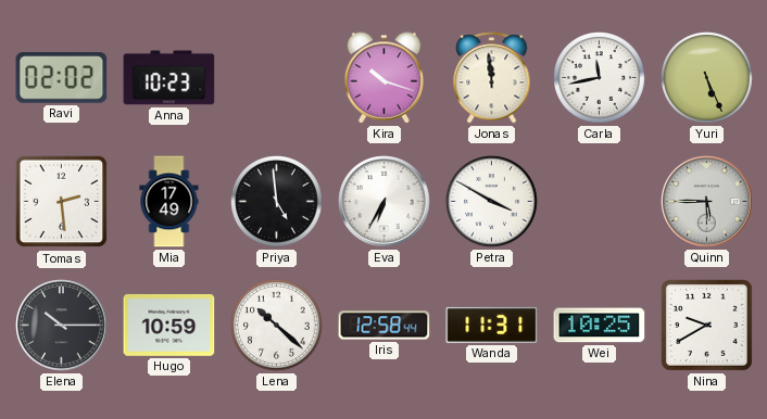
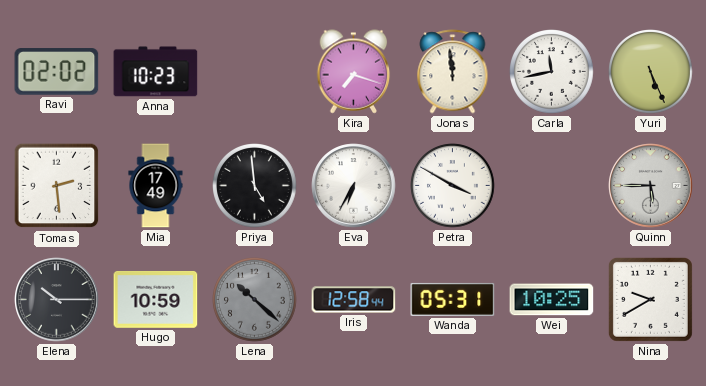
Kira: 10:18 -> 7:18
Lena dial: white -> grey
Wanda: 11:31 -> 05:31
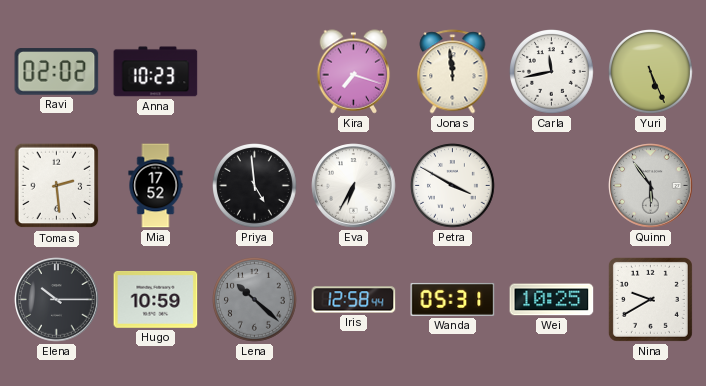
Mia: 17:49 -> 17:52
Quinn: 5:45 -> 5:54
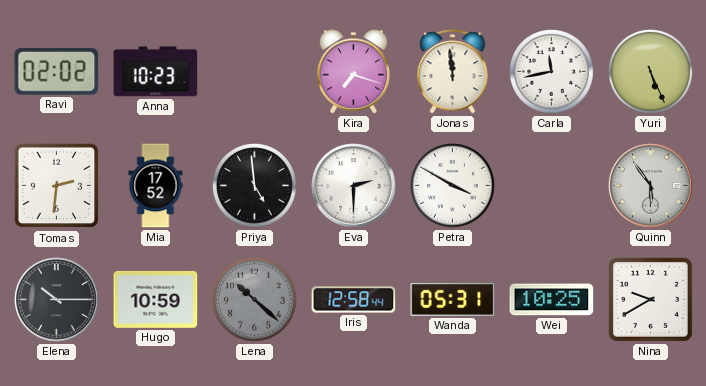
Tomas: 2:29 -> 2:31
Eva: 6:35 -> 2:30
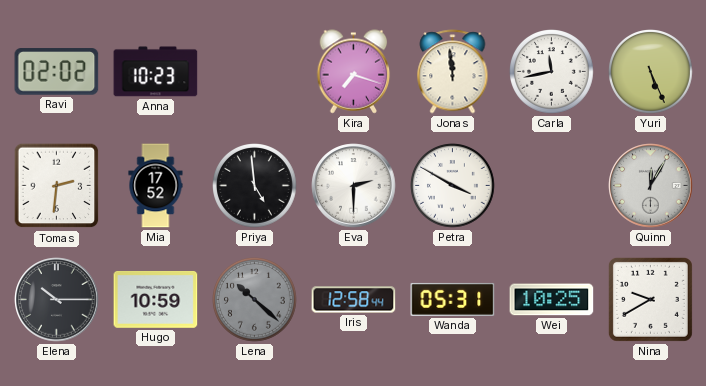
Quinn: 5:54 -> 12:05
